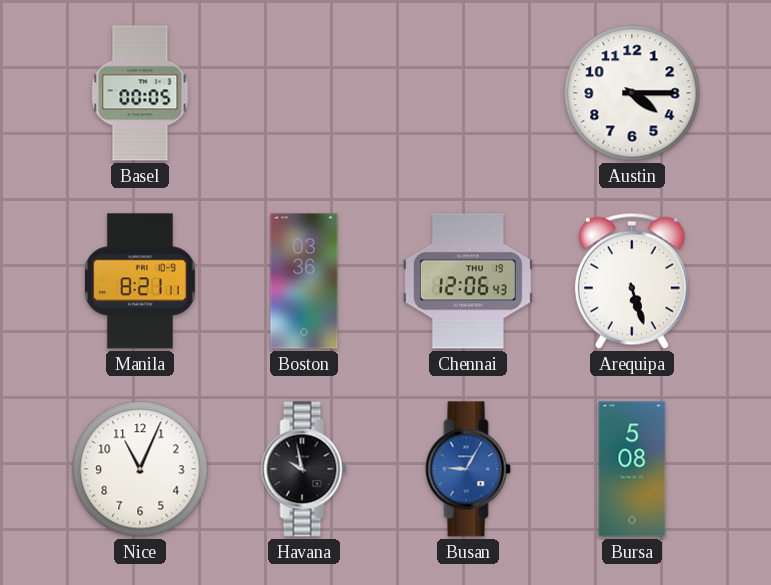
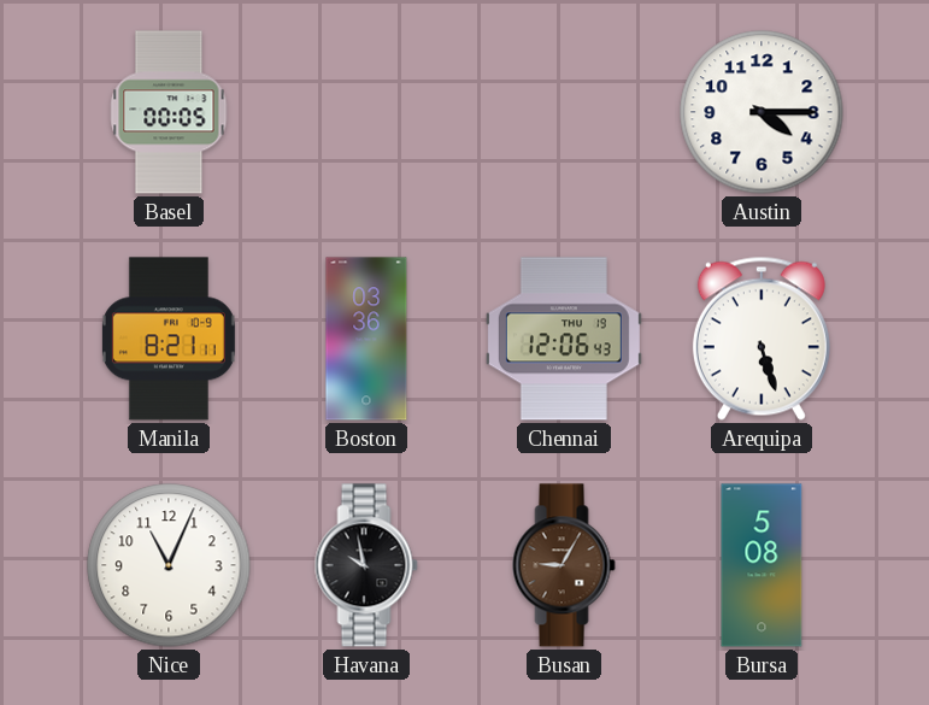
Busan dial: blue -> brown
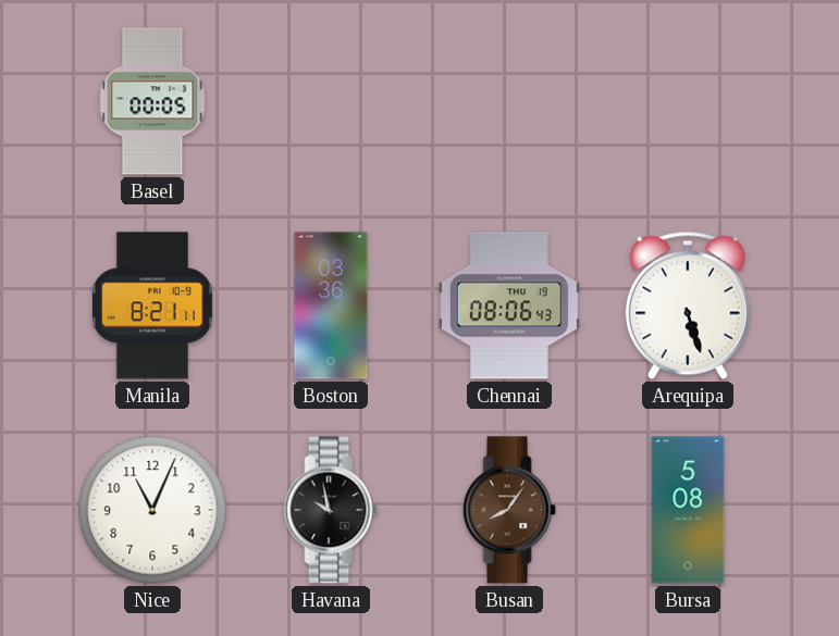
Austin: 4:15 -> none
Chennai: 12:06 -> 08:06
Busan: 9:05 -> 8:06
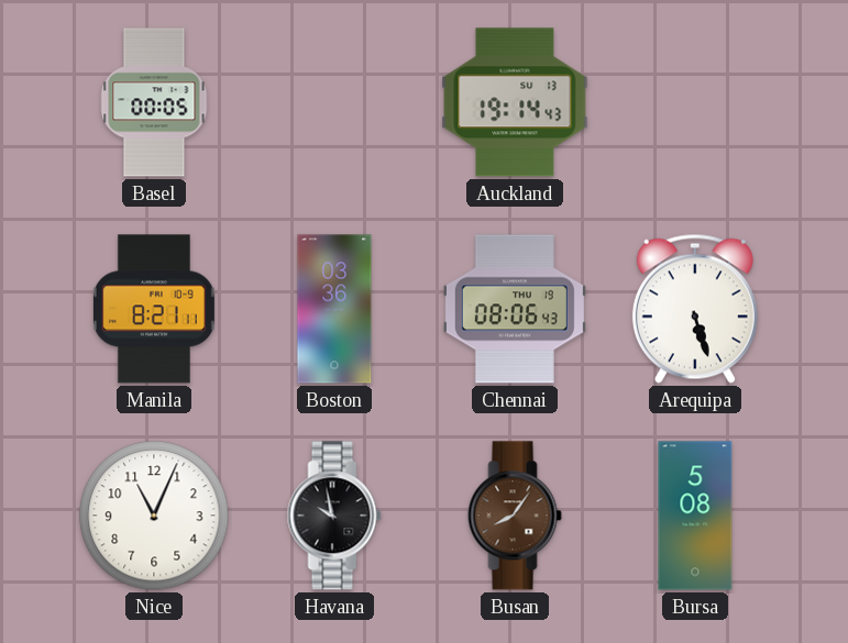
Auckland: none -> 19:14
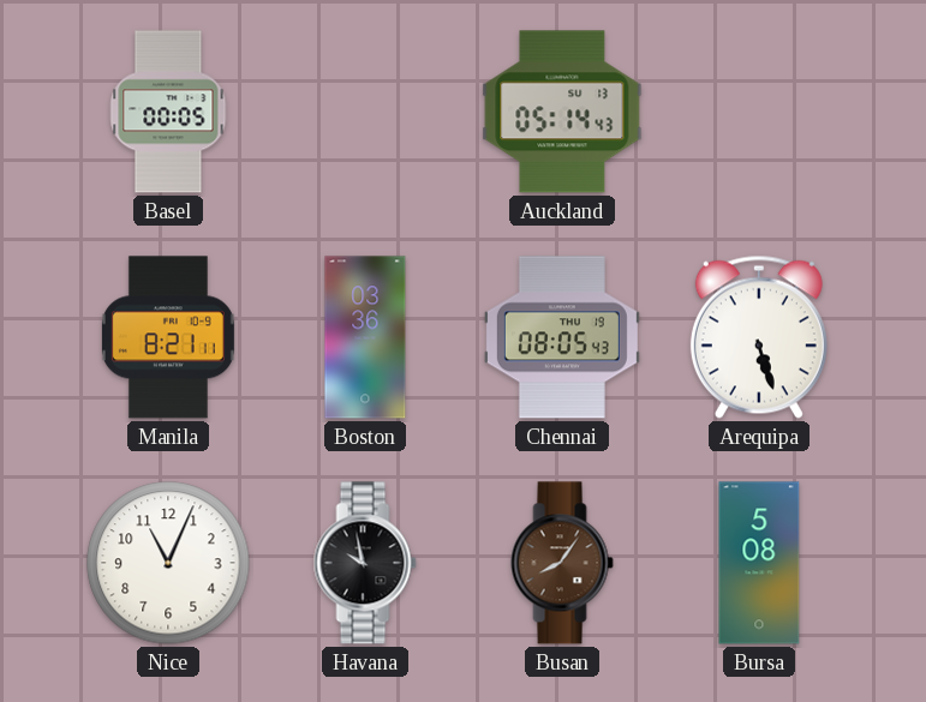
Auckland: 19:14 -> 05:14
Chennai: 08:06 -> 08:05
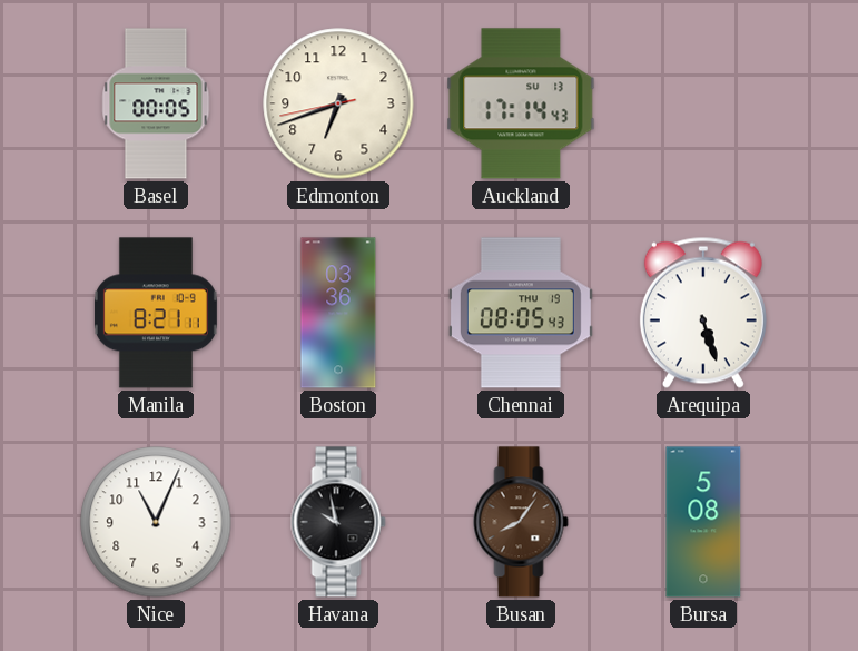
Edmonton: none -> 6:41
Auckland: 05:14 -> 17:14
